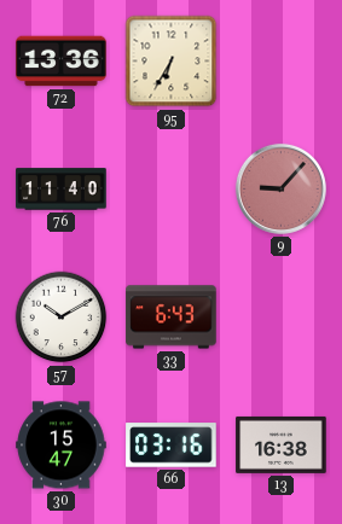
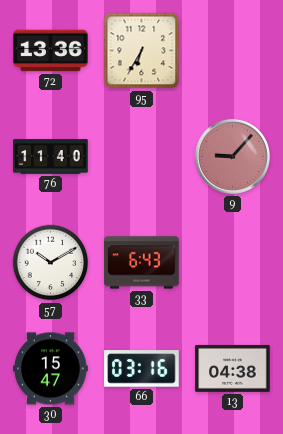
13: 16:38 -> 04:38
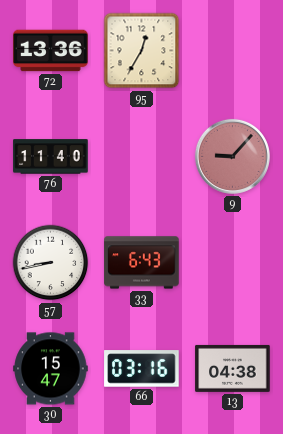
95: 6:35 -> 12:35
57: 10:10 -> 8:43
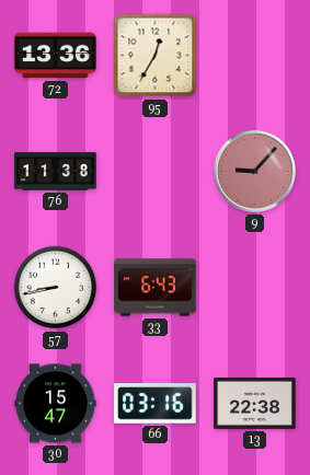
76: 11:40 -> 11:38
13: 04:38 -> 22:38
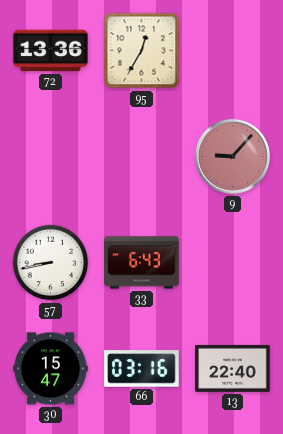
76: 11:38 -> none
13: 22:38 -> 22:40
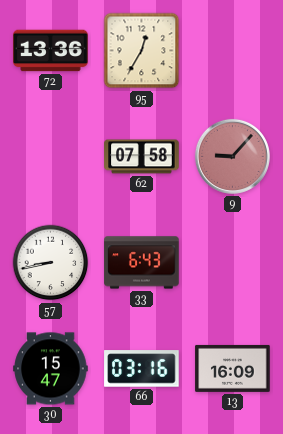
62: none -> 07:58
13: 22:40 -> 16:09
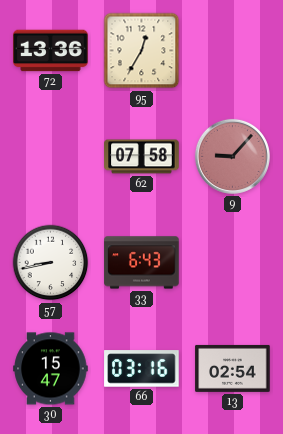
13: 16:09 -> 02:54
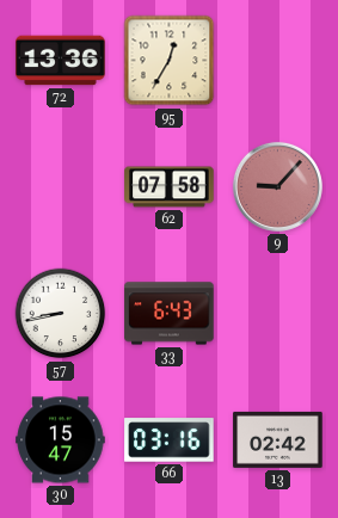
13: 02:54 -> 02:42
